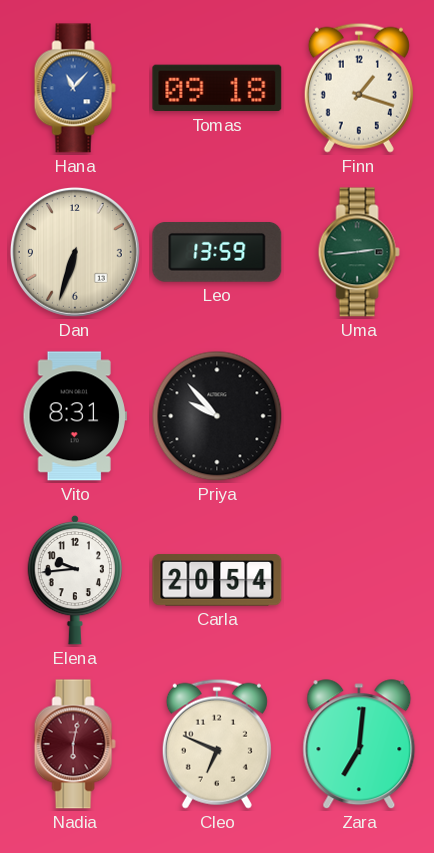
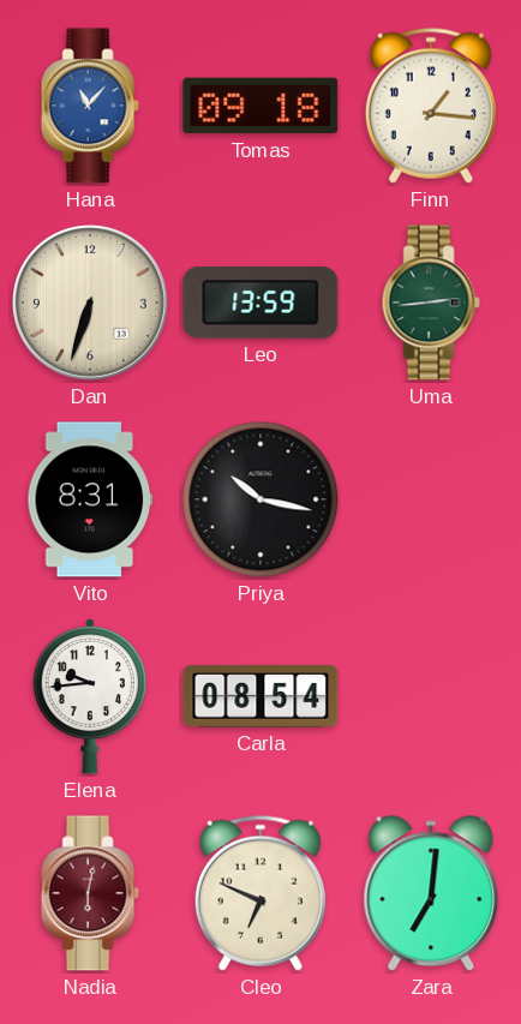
Finn: 1:18 -> 1:16
Priya: 9:53 -> 10:17
Carla: 20:54 -> 08:54
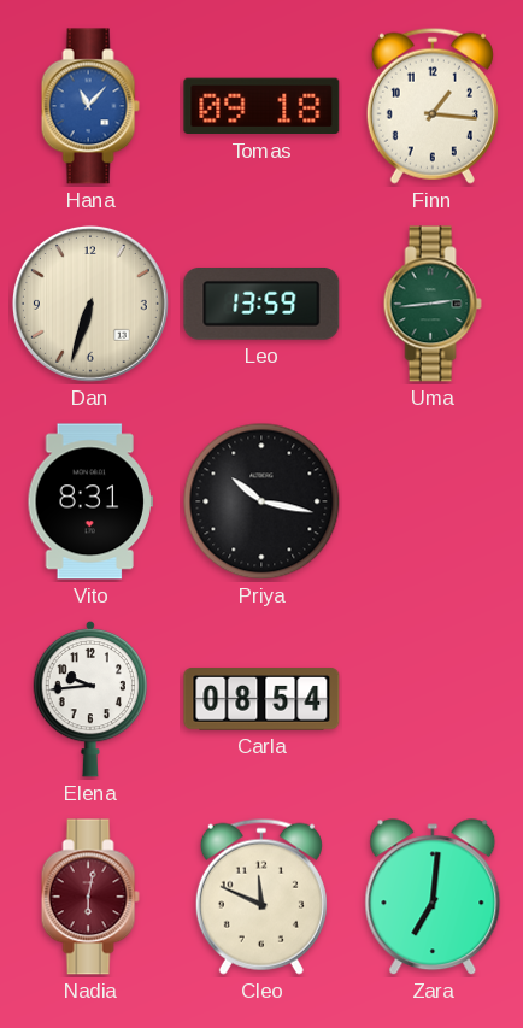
Cleo: 6:49 -> 11:49
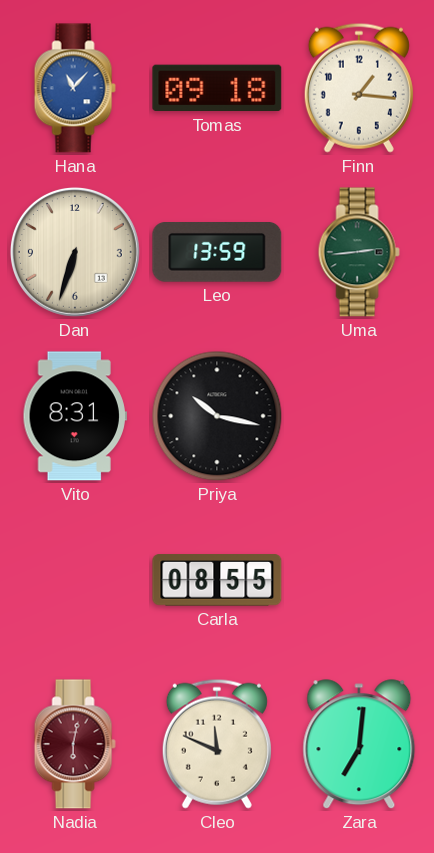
Elena: 9:44 -> none
Carla: 08:54 -> 08:55
